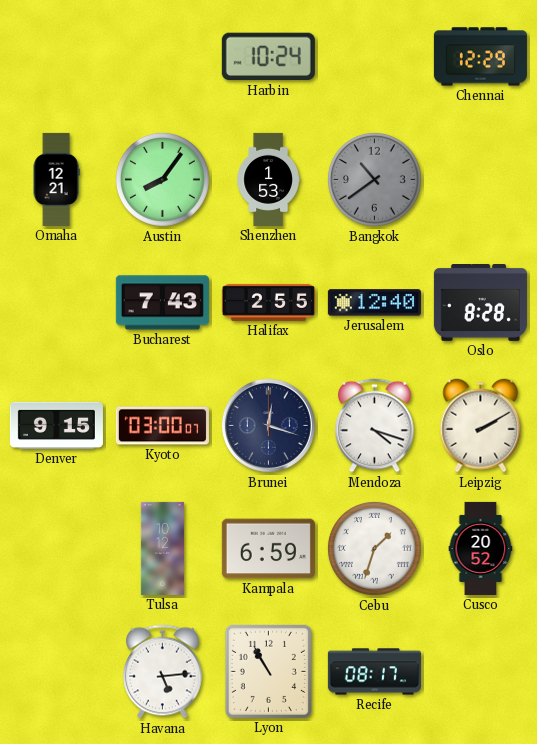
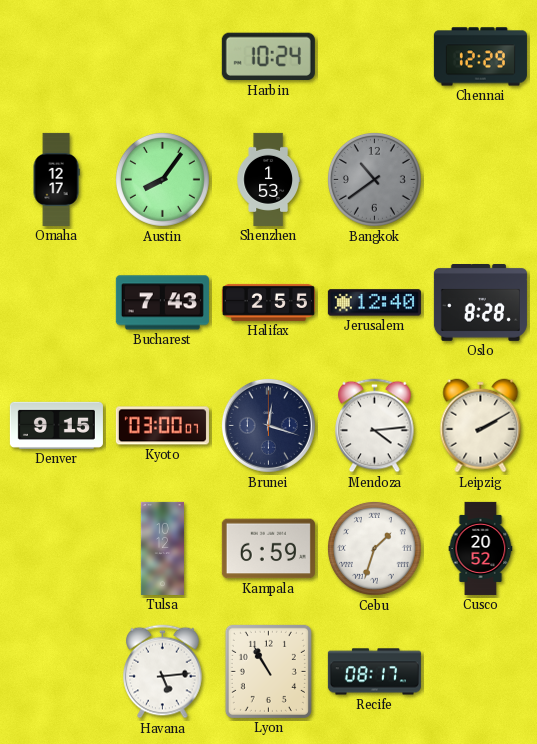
Omaha: 12:21 -> 12:17
Mendoza: 4:18 -> 4:14
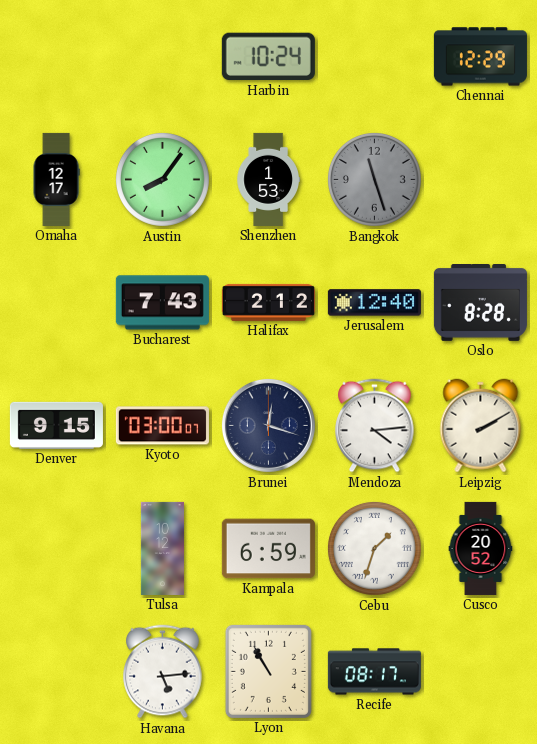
Bangkok: 10:39 -> 11:27
Halifax: 2:55 -> 2:12
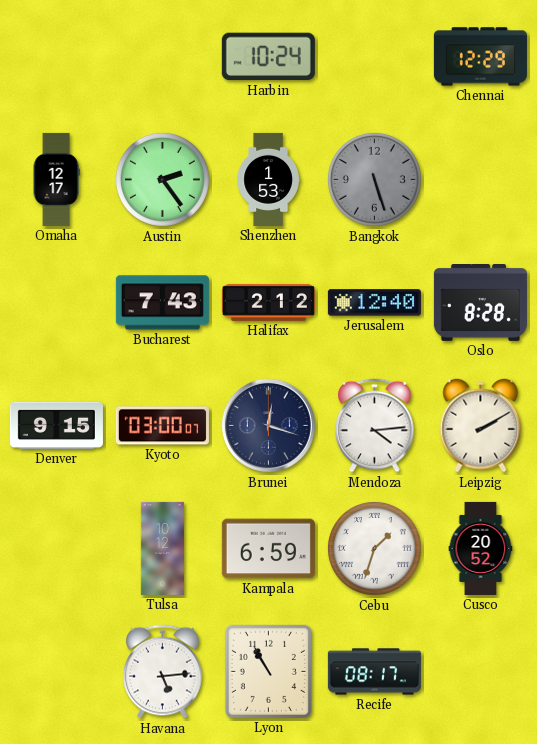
Austin: 8:06 -> 2:24
Bangkok: 11:27 -> 5:27
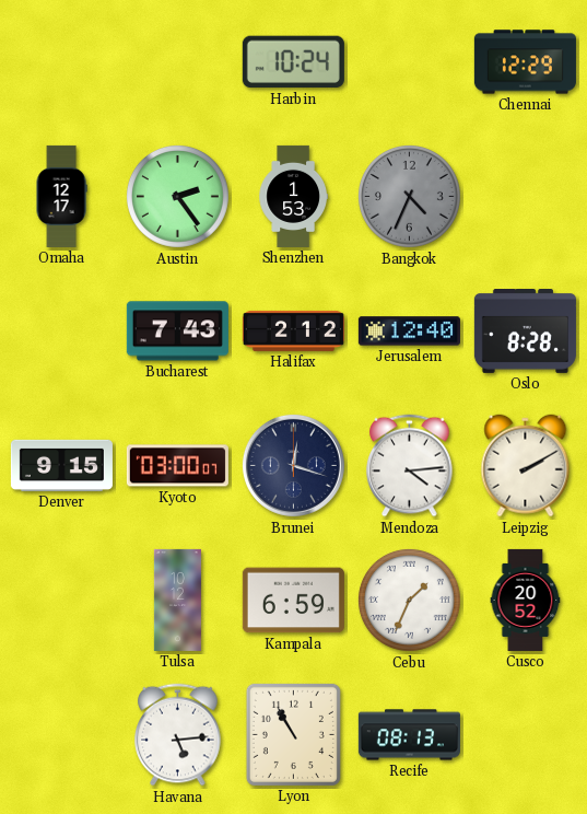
Bangkok: 5:27 -> 4:34
Cebu: 1:33 -> 1:34
Recife: 08:17 -> 08:13
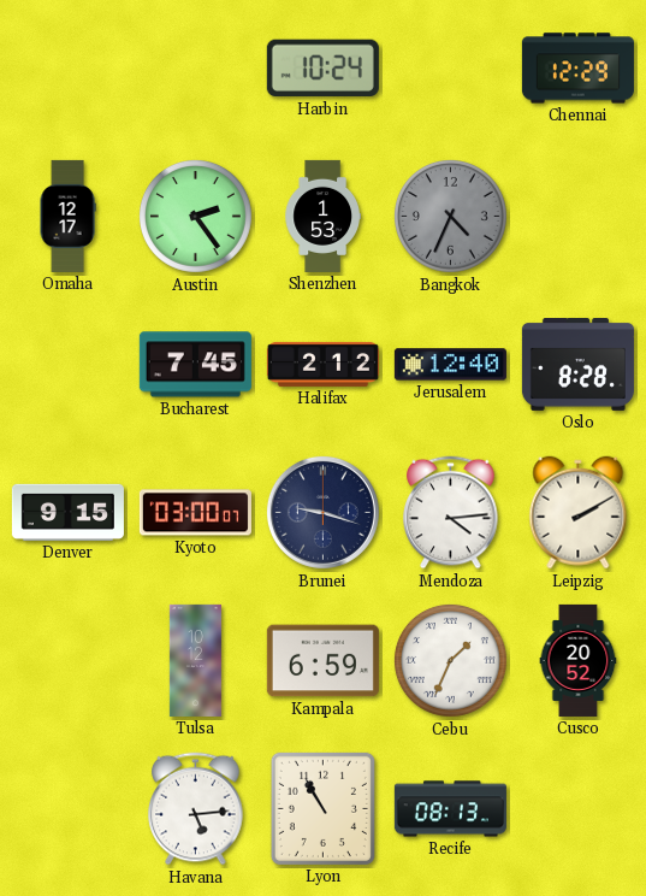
Bucharest: 7:43 -> 7:45
Brunei: 12:18 -> 9:18
